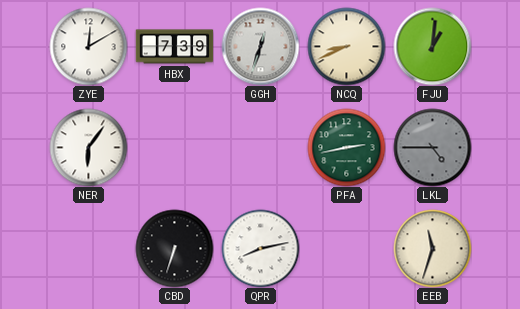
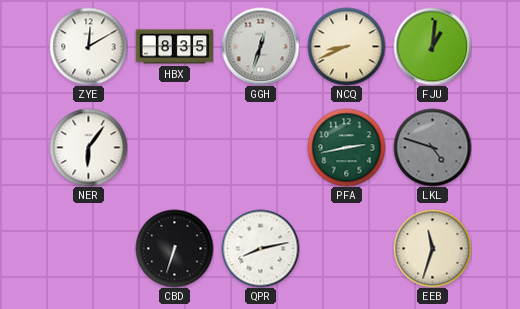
HBX: 7:39 -> 8:35
LKL: 4:45 -> 4:48
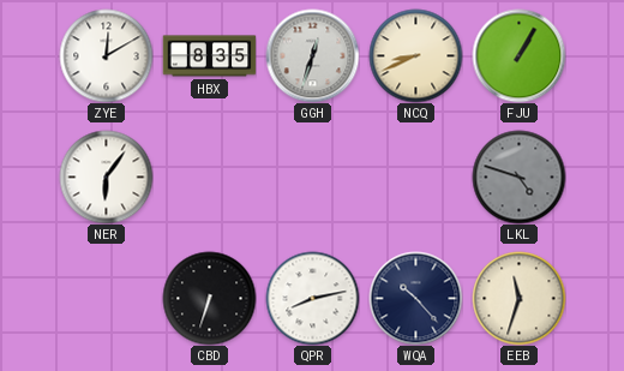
FJU: 1:01 -> 1:05
PFA: 2:43 -> none
WQA: none -> 10:23
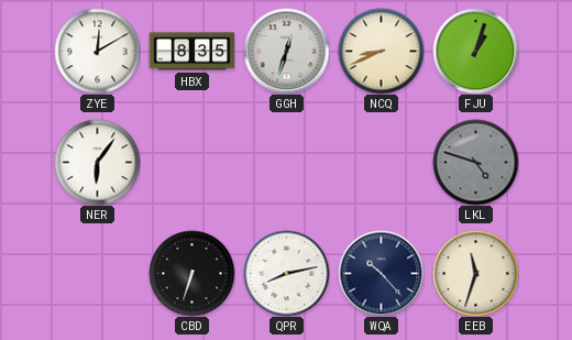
FJU: 1:05 -> 1:03
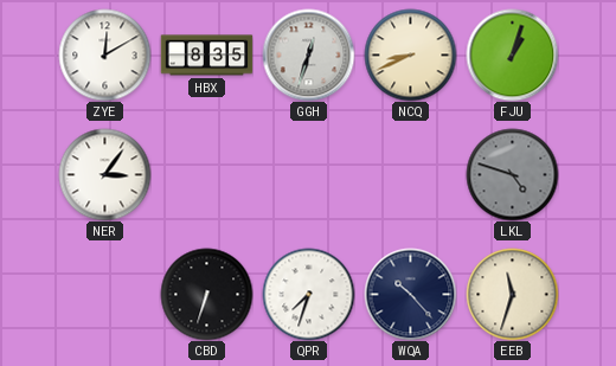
NER: 6:06 -> 3:06
QPR: 8:13 -> 7:33
